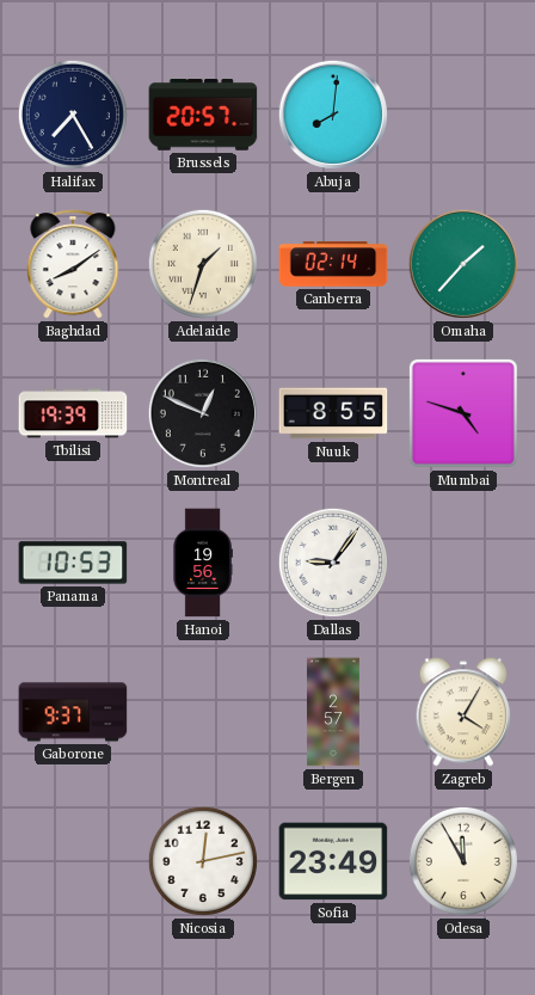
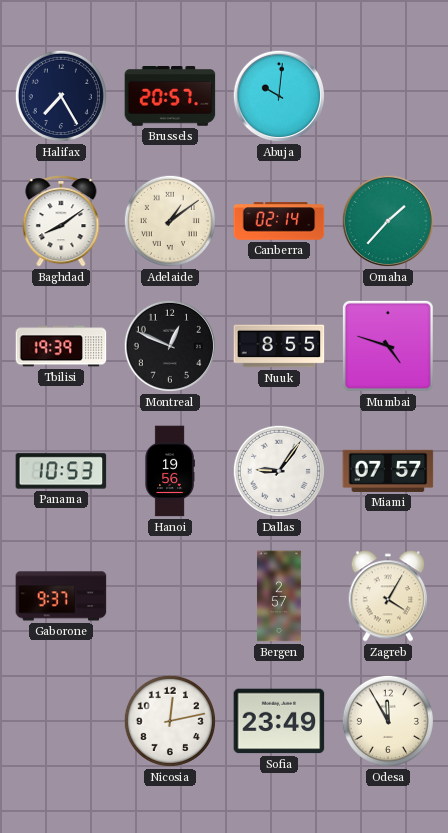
Abuja: 8:01 -> 10:01
Adelaide: 1:33 -> 1:09
Miami: none -> 07:57
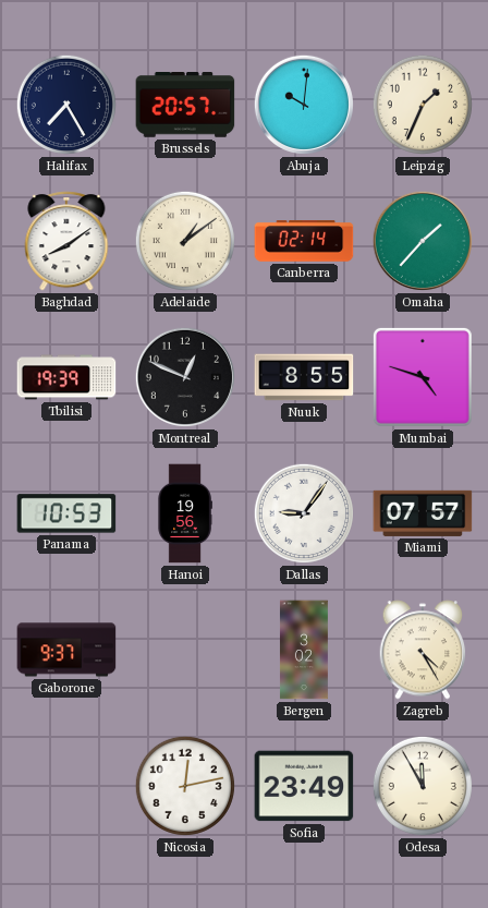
Leipzig: none -> 1:34
Bergen: 2:57 -> 3:02
Zagreb: 4:05 -> 4:25
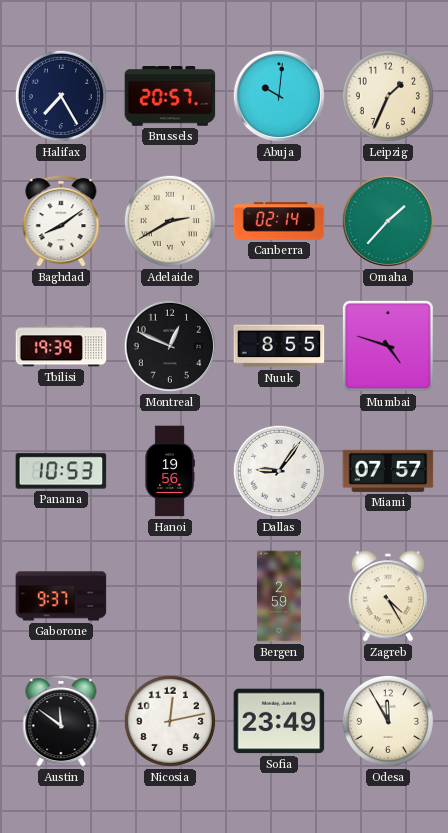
Adelaide: 1:09 -> 2:40
Bergen: 3:02 -> 2:59
Austin: none -> 11:51
